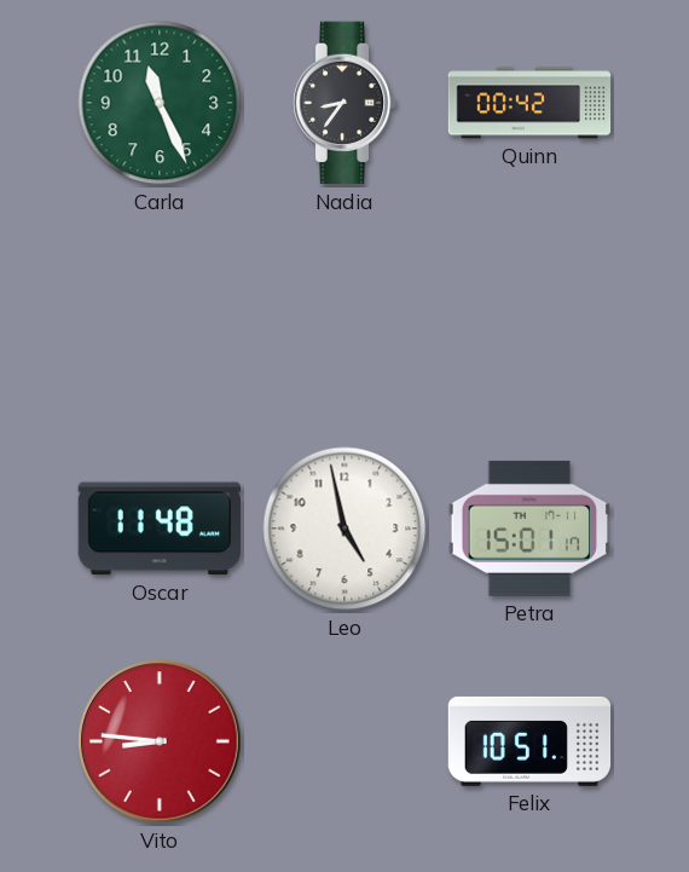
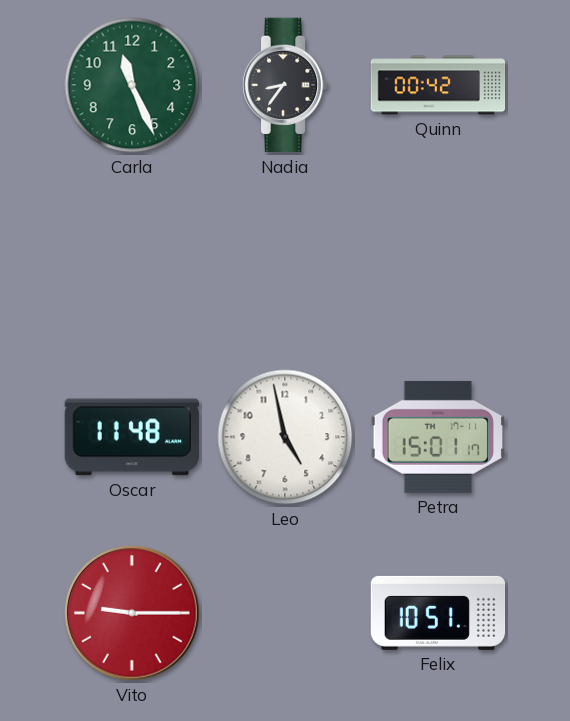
Vito: 8:46 -> 9:15
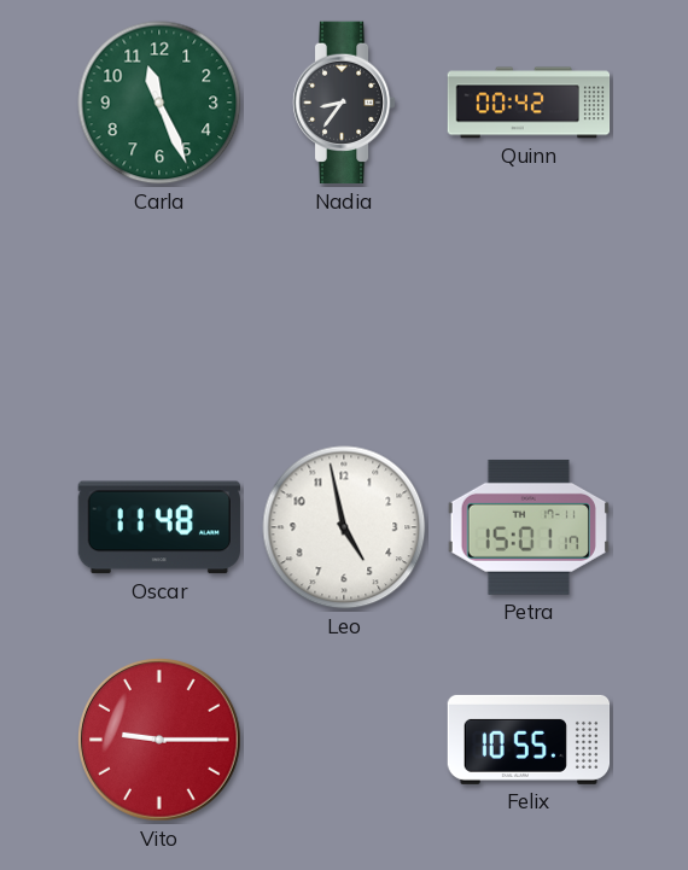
Felix: 10:51 -> 10:55
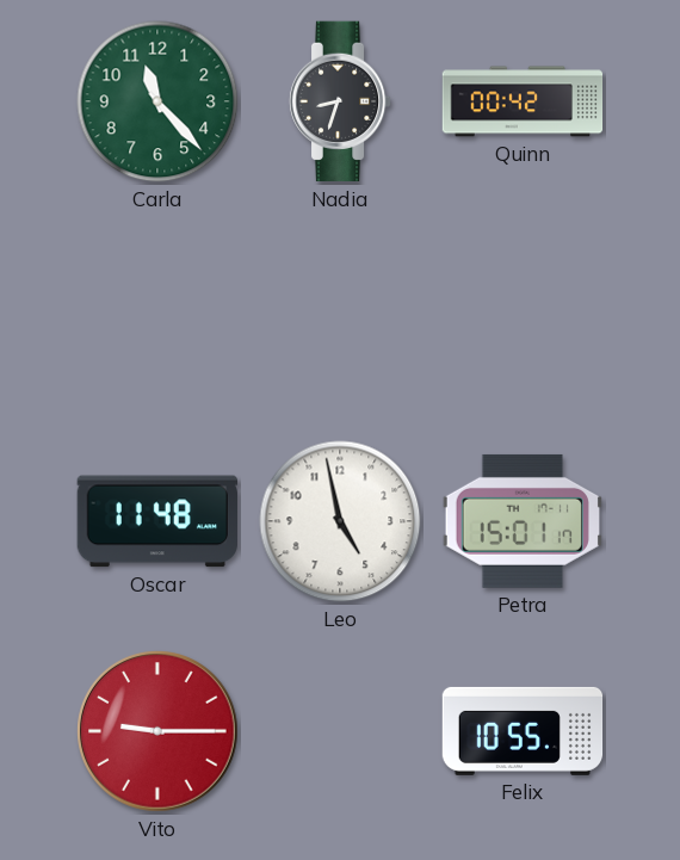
Carla: 11:26 -> 11:23
Nadia: 8:36 -> 8:33
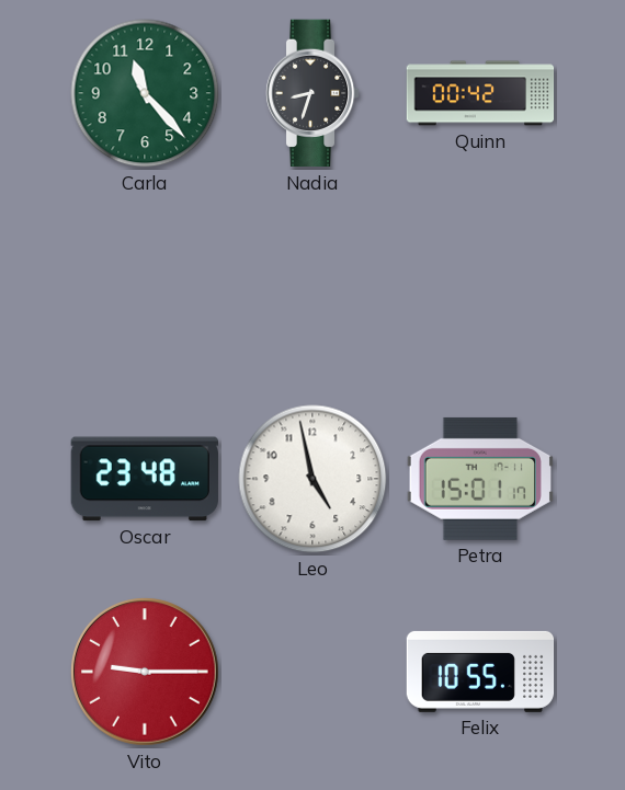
Oscar: 11:48 -> 23:48
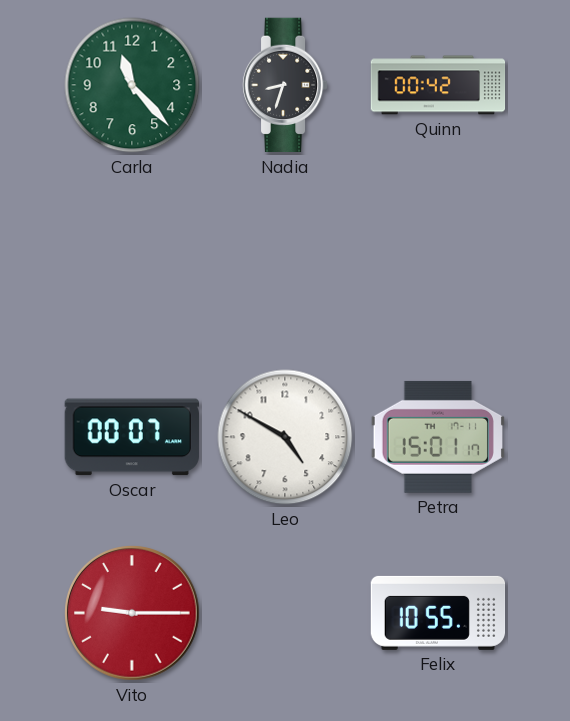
Oscar: 23:48 -> 00:07
Leo: 4:58 -> 4:50
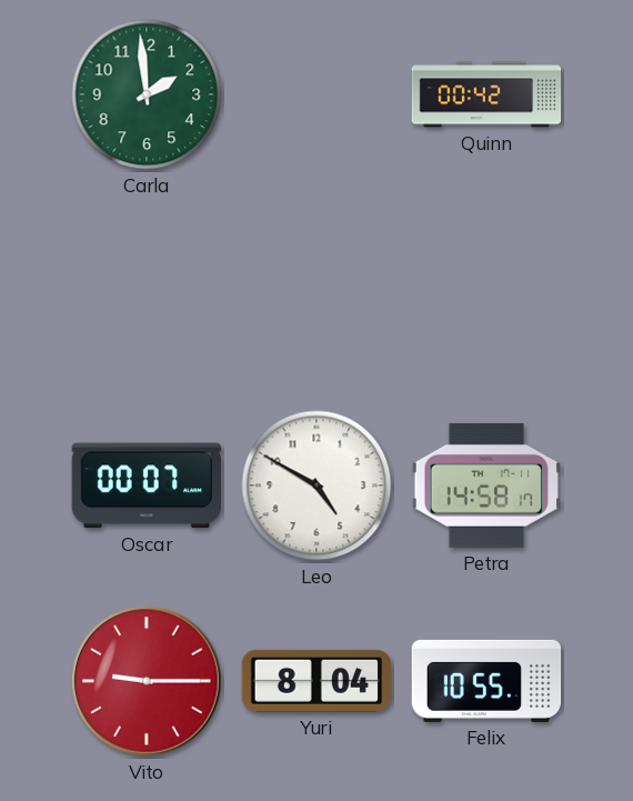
Carla: 11:23 -> 1:59
Nadia: 8:33 -> none
Petra: 15:01 -> 14:58
Yuri: none -> 8:04
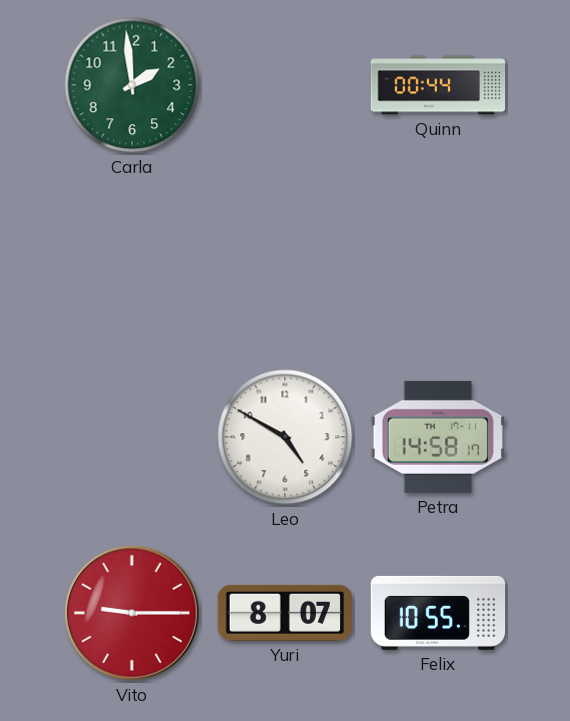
Quinn: 00:42 -> 00:44
Oscar: 00:07 -> none
Yuri: 8:04 -> 8:07
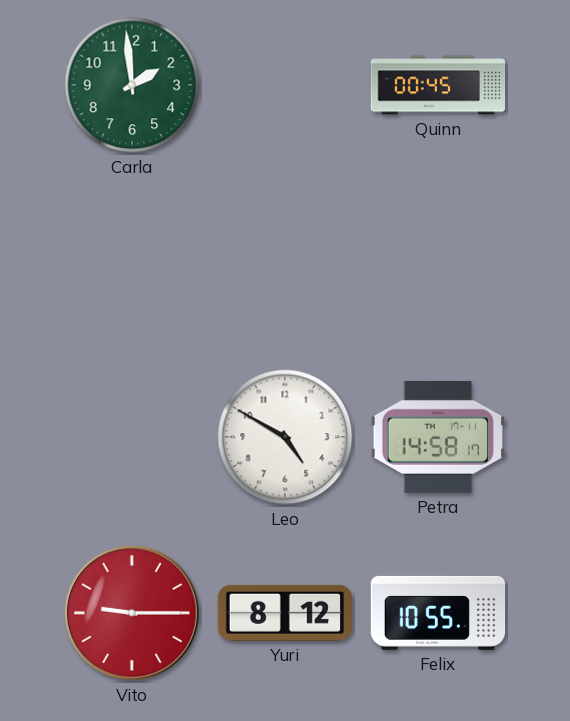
Quinn: 00:44 -> 00:45
Yuri: 8:07 -> 8:12
